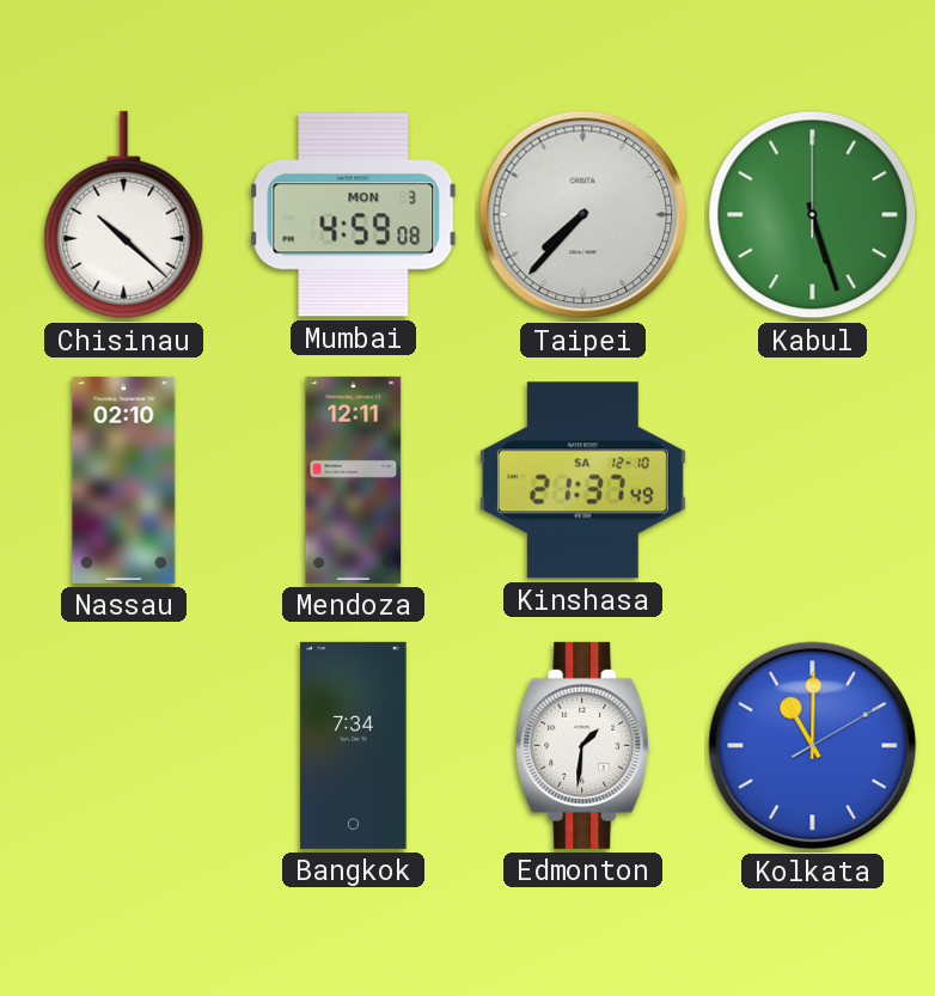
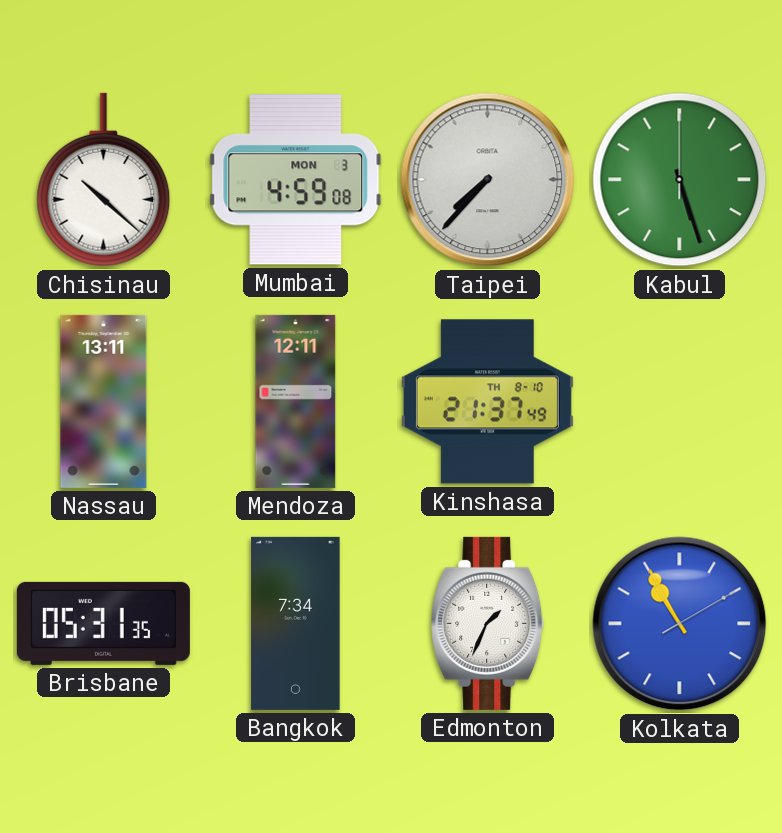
Nassau: 02:10 -> 13:11
Kinshasa date: SA 12-10 -> TH 8-10
Brisbane: none -> 05:31
Edmonton: 1:31 -> 1:34
Kolkata: 11:00 -> 10:55
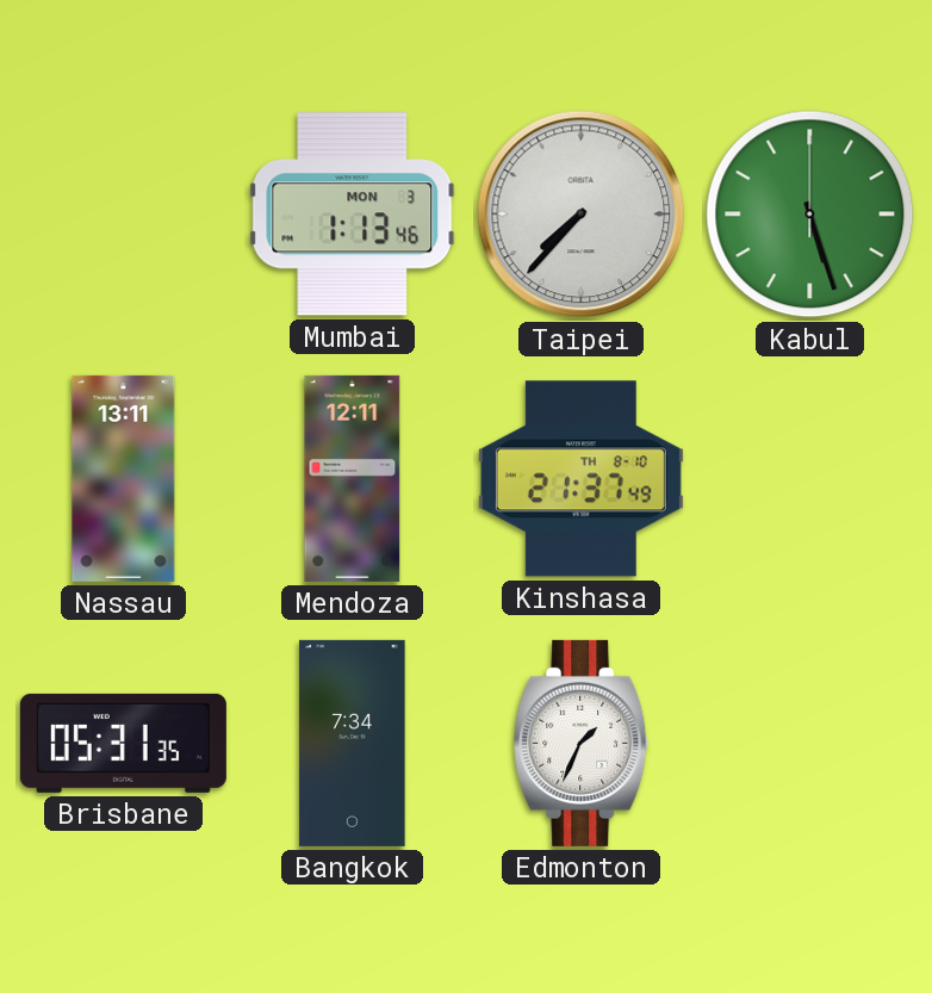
Chisinau: 10:22 -> none
Mumbai: 4:59 -> 1:13
Kolkata: 10:55 -> none
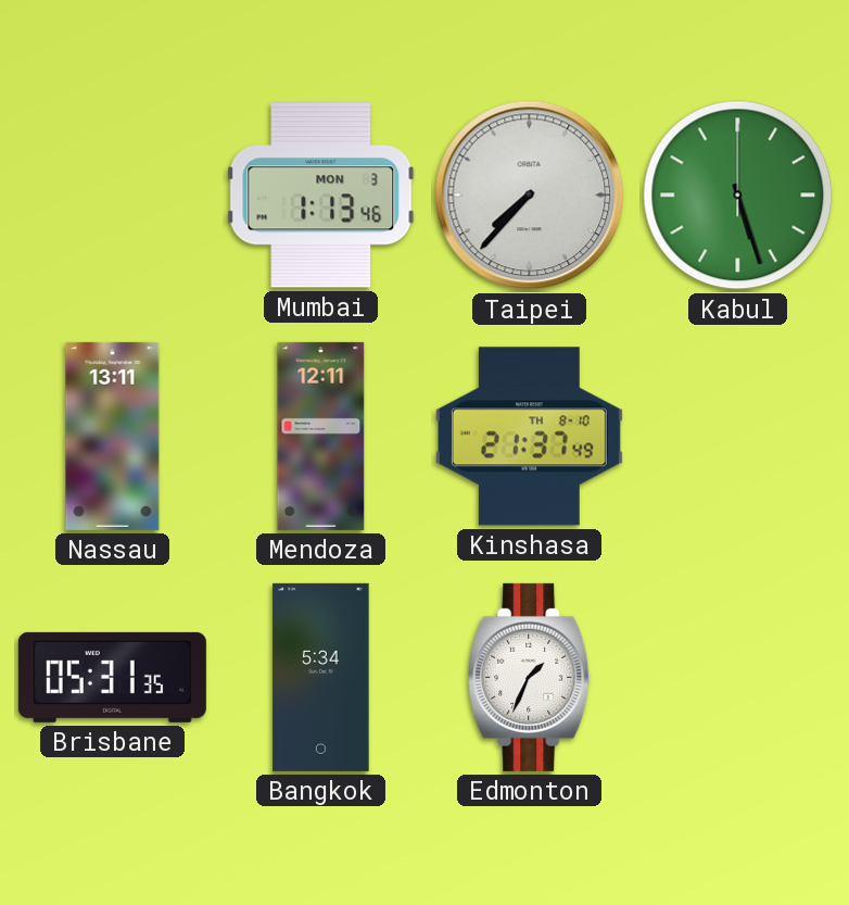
Bangkok: 7:34 -> 5:34
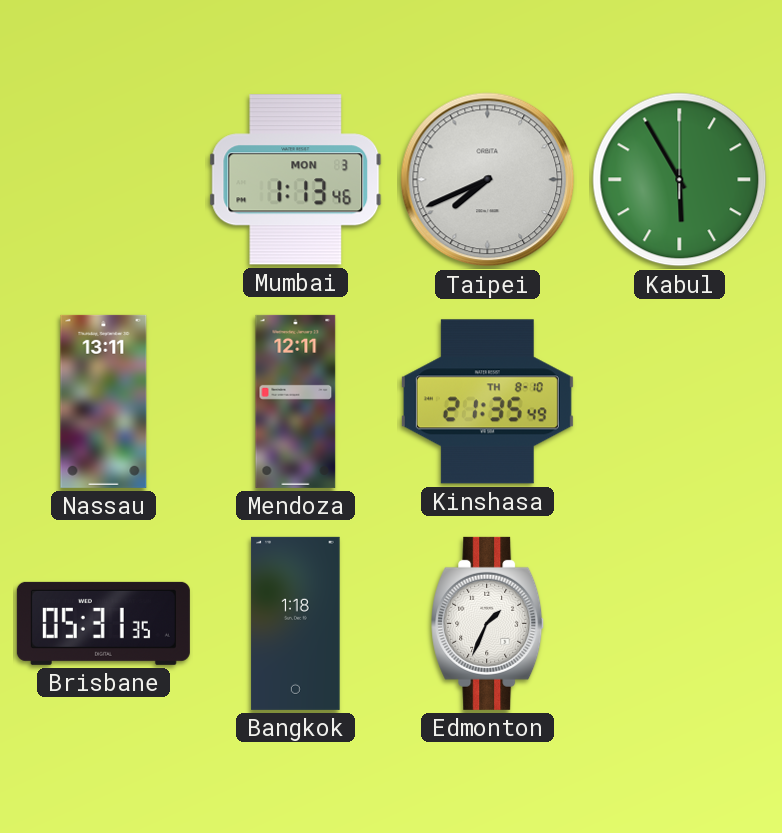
Taipei: 7:37 -> 7:41
Kabul: 5:27 -> 5:55
Kinshasa: 21:37 -> 21:35
Bangkok: 5:34 -> 1:18
